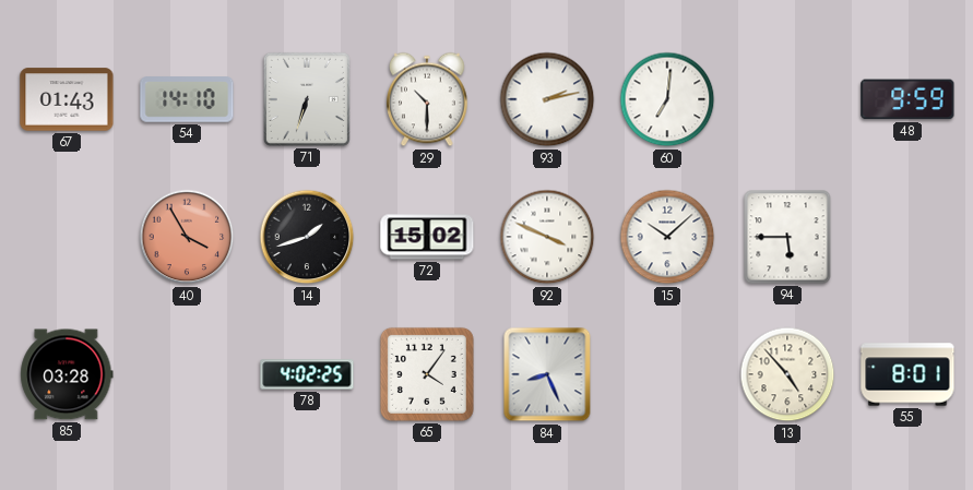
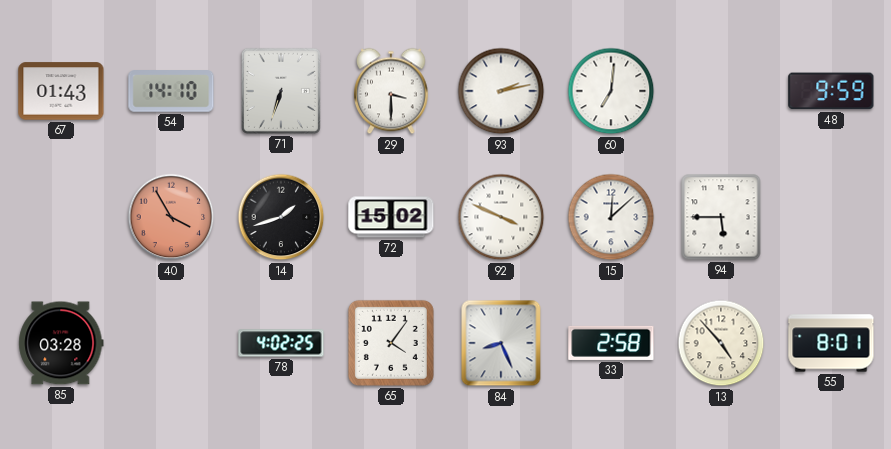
29: 10:30 -> 3:30
15: 10:08 -> 12:08
33: none -> 2:58
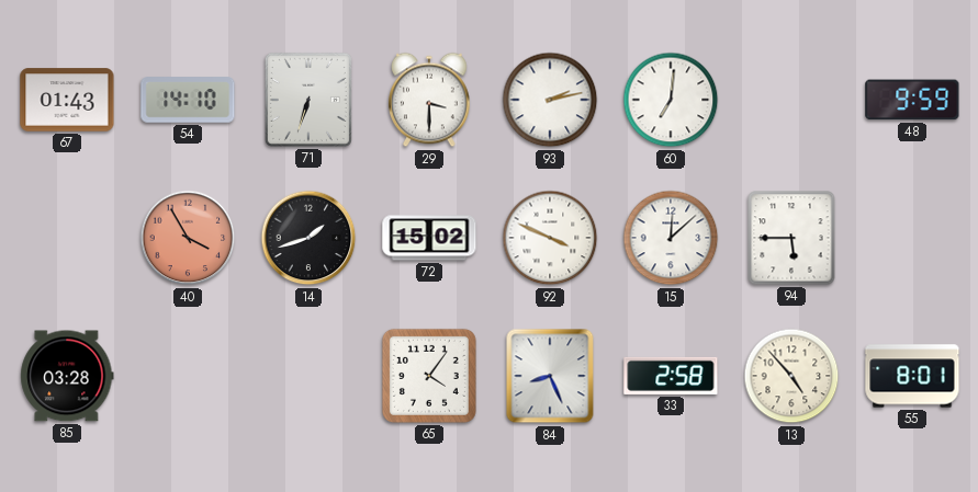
78: 4:02 -> none
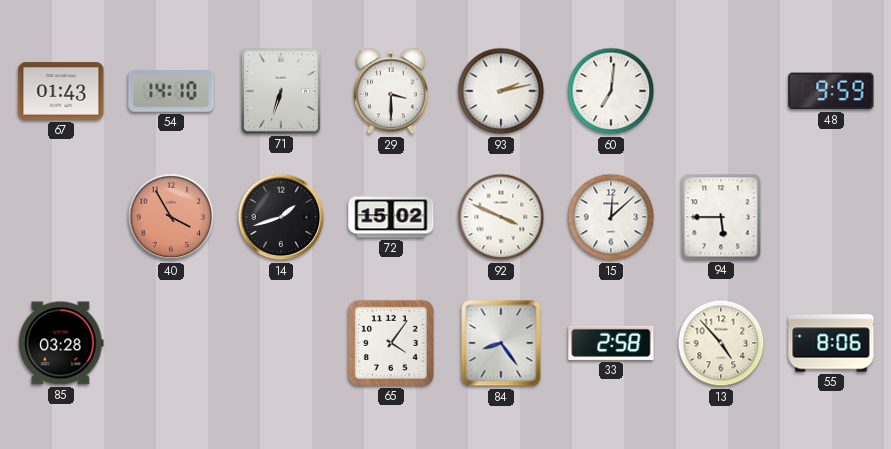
84: 8:26 -> 8:24
55: 8:01 -> 8:06
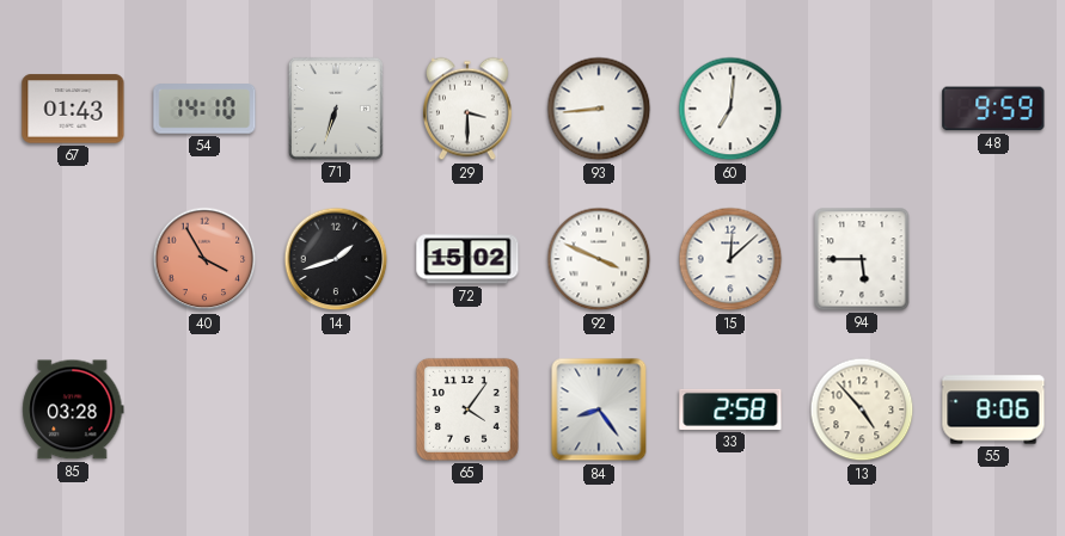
93: 2:13 -> 8:44
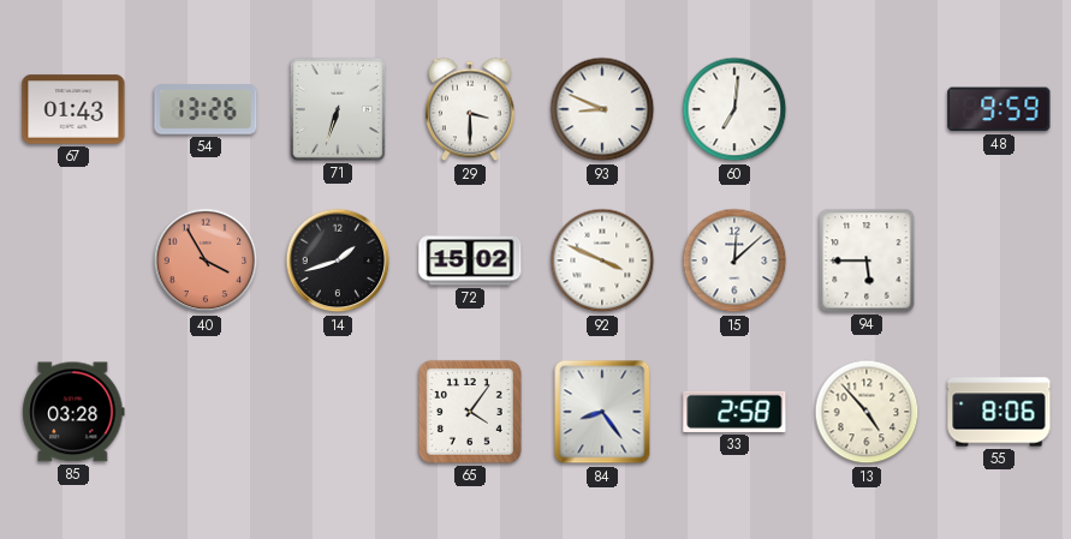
54: 14:10 -> 13:26
93: 8:44 -> 8:49
